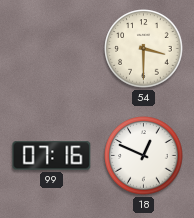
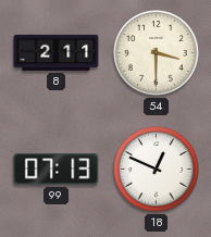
8: none -> 2:11
99: 07:16 -> 07:13
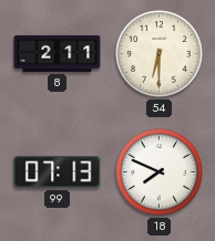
54: 3:30 -> 6:30
18: 12:49 -> 7:49
